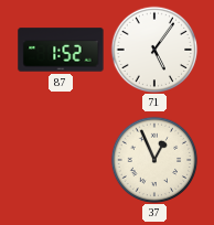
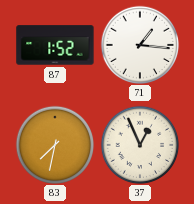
71: 5:06 -> 1:16
83: none -> 7:32
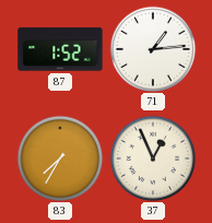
71: 1:16 -> 1:14
83: 7:32 -> 7:35
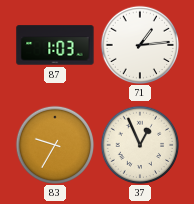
87: 1:52 -> 1:03
83: 7:35 -> 9:35
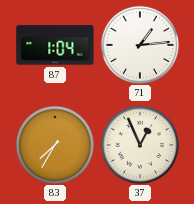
87: 1:03 -> 1:04
83: 9:35 -> 7:35
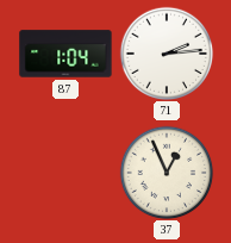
71: 1:14 -> 2:14
83: 7:35 -> none
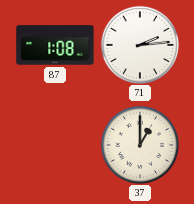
87: 1:04 -> 1:08
37: 12:56 -> 1:00
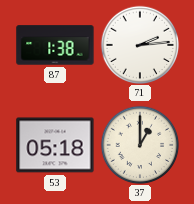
87: 1:08 -> 1:38
53: none -> 05:18
